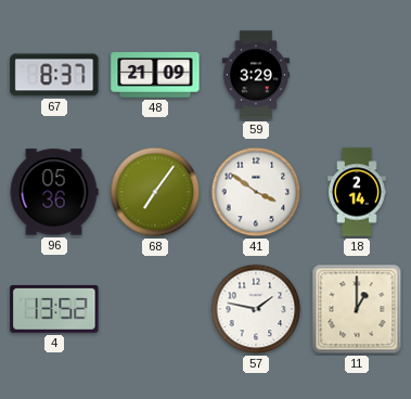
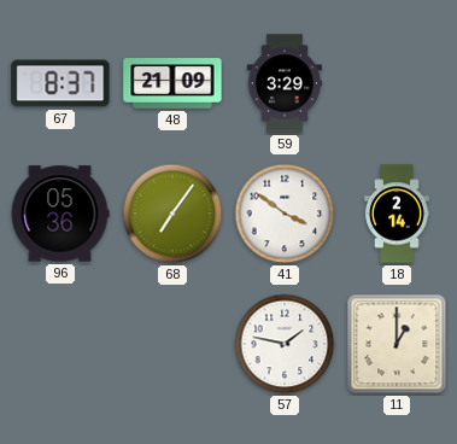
4: 13:52 -> none
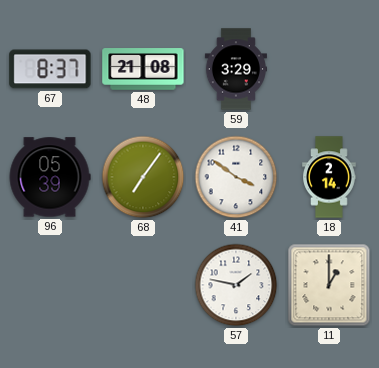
48: 21:09 -> 21:08
96: 05:36 -> 05:39
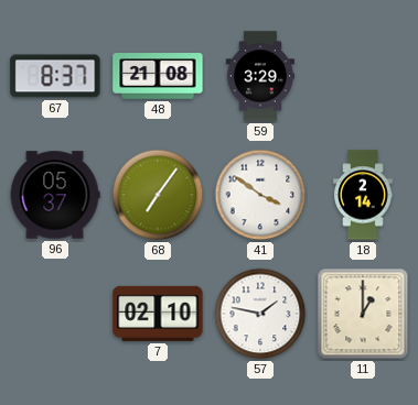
96: 05:39 -> 05:37
7: none -> 02:10
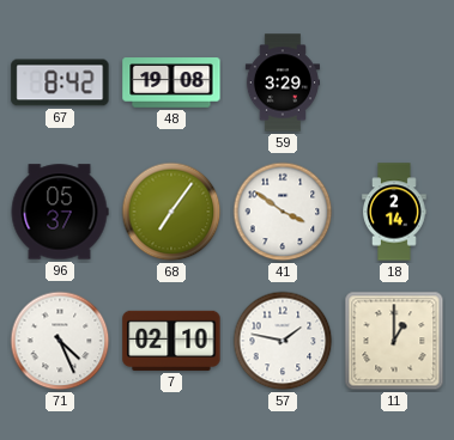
67: 8:37 -> 8:42
48: 21:08 -> 19:08
71: none -> 4:26
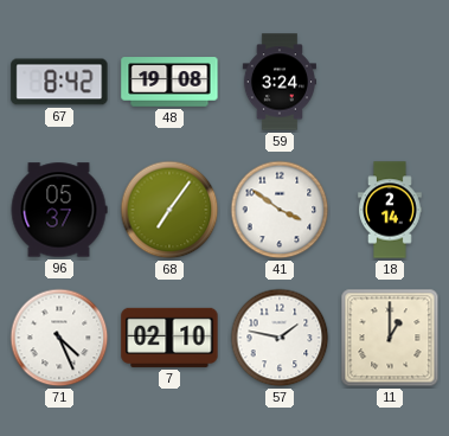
59: 3:29 -> 3:24
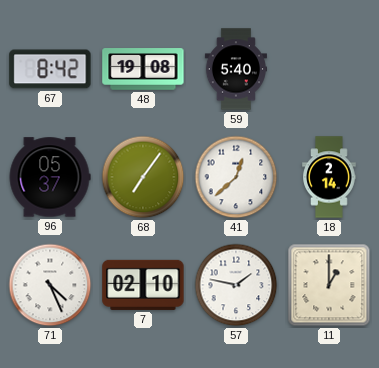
59: 3:24 -> 5:40
41: 3:51 -> 12:38
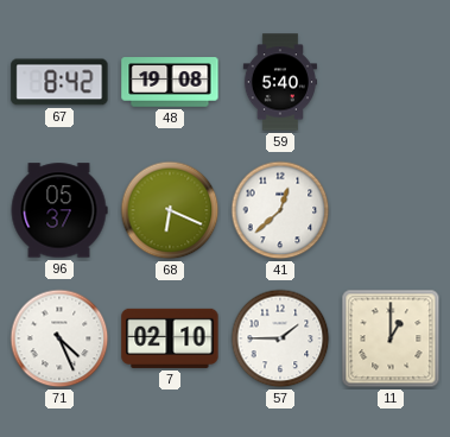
68: 7:06 -> 6:19
18: 2:14 -> none
57: 1:47 -> 1:45
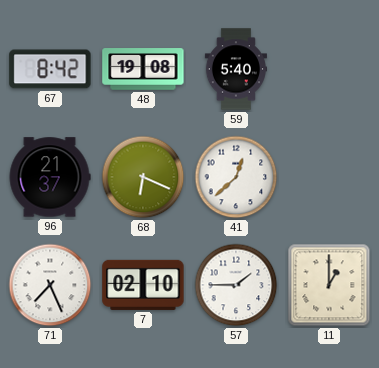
96: 05:37 -> 21:37
71: 4:26 -> 7:26
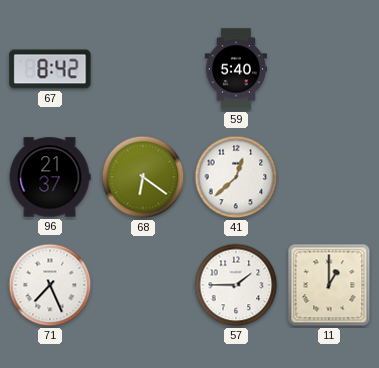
48: 19:08 -> none
68: 6:19 -> 6:21
7: 02:10 -> none
